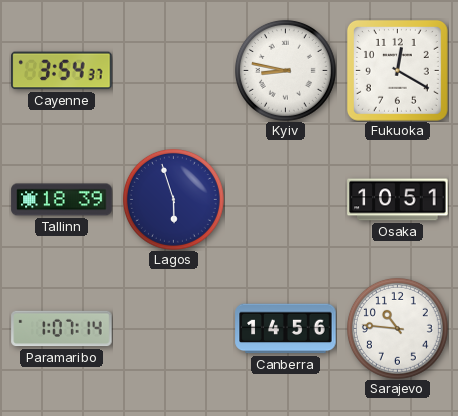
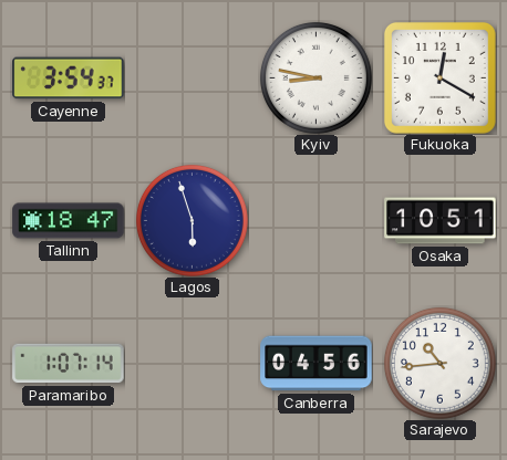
Tallinn: 18:39 -> 18:47
Canberra: 14:56 -> 04:56
Sarajevo: 10:46 -> 10:44
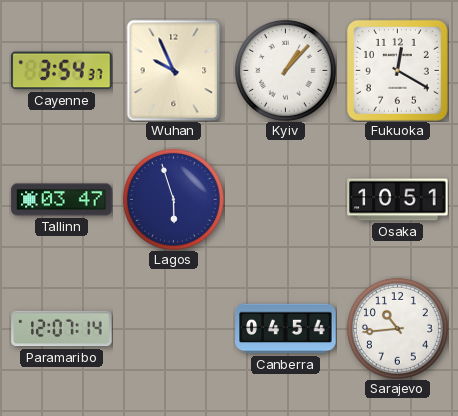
Wuhan: none -> 9:56
Kyiv: 8:47 -> 1:07
Tallinn: 18:47 -> 03:47
Paramaribo: 1:07 -> 12:07
Canberra: 04:56 -> 04:54
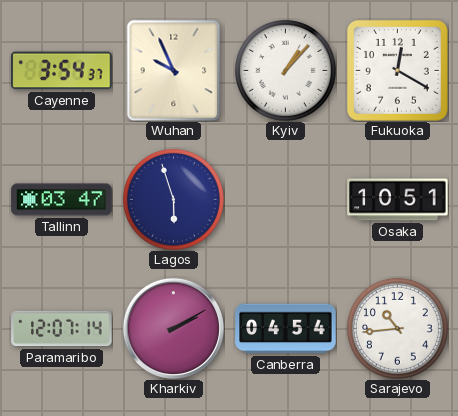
Kharkiv: none -> 2:10
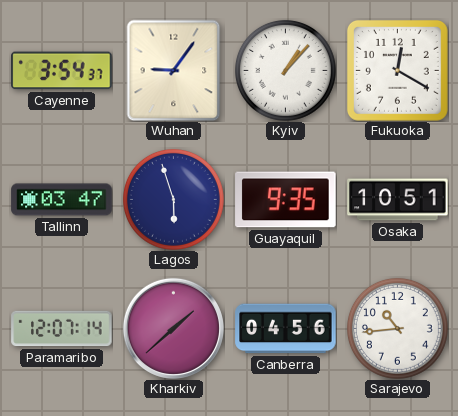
Wuhan: 9:56 -> 9:06
Guayaquil: none -> 9:35
Kharkiv: 2:10 -> 1:38
Canberra: 04:54 -> 04:56
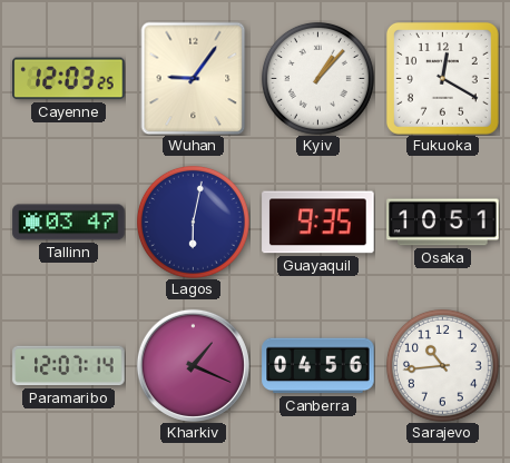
Cayenne: 3:54 -> 12:03
Lagos: 5:57 -> 6:02
Kharkiv: 1:38 -> 1:19
